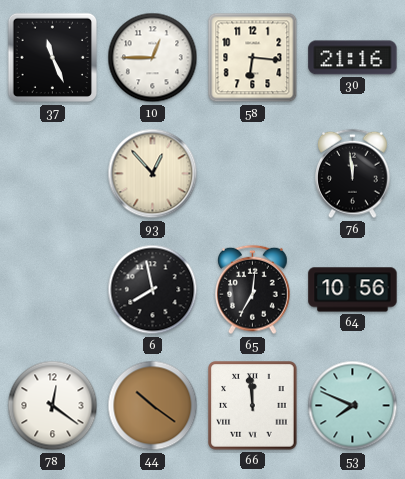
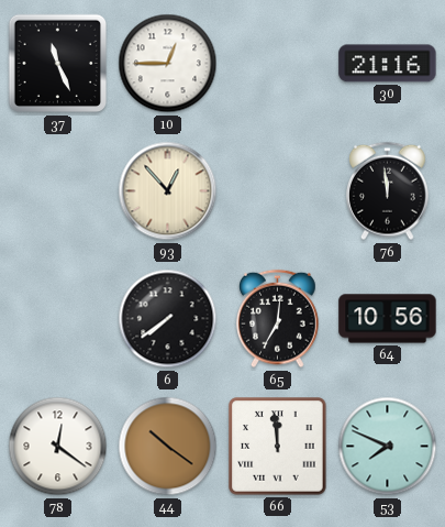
58: 6:16 -> none
6: 7:58 -> 7:39
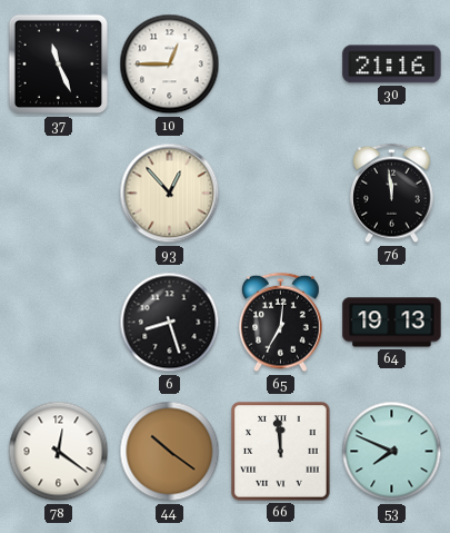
6: 7:39 -> 8:27
64: 10:56 -> 19:13
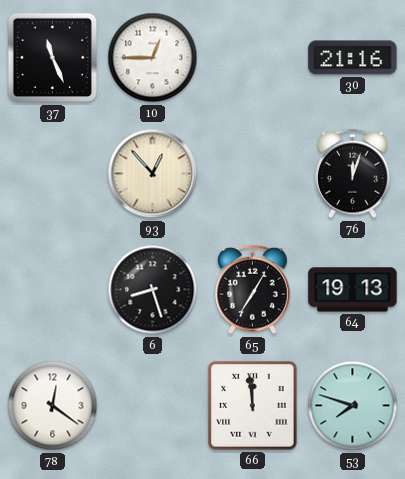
76: 11:59 -> 12:03
65: 7:01 -> 7:05
44: 10:21 -> none
53: 7:49 -> 7:48
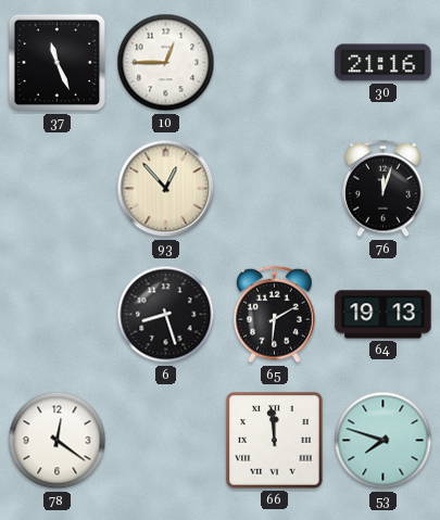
65: 7:05 -> 6:10
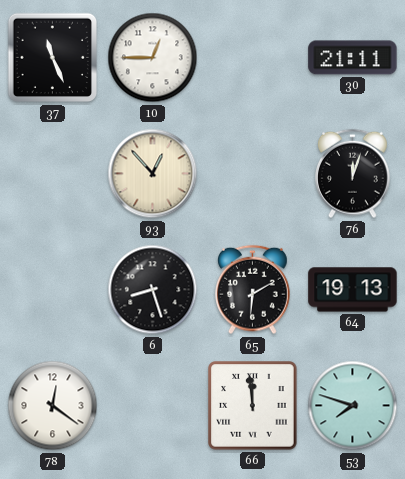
30: 21:16 -> 21:11
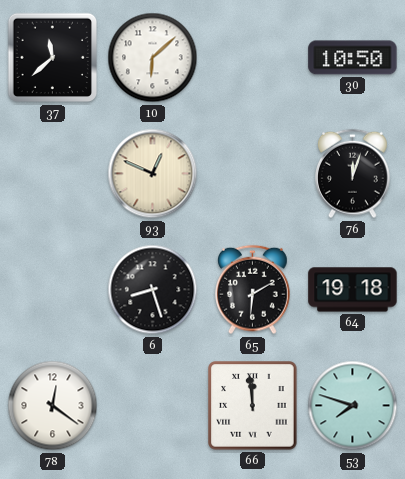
37: 11:26 -> 11:38
10: 12:45 -> 6:08
30: 21:11 -> 10:50
93: 12:53 -> 12:49
64: 19:13 -> 19:18
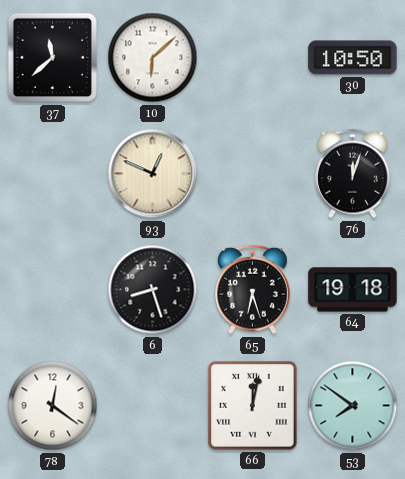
65: 6:10 -> 6:27
66: 11:59 -> 12:02
53: 7:48 -> 7:51
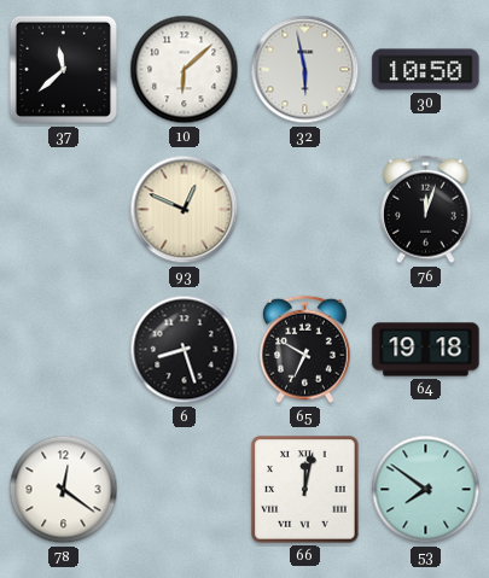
32: none -> 5:58
65: 6:27 -> 6:50
